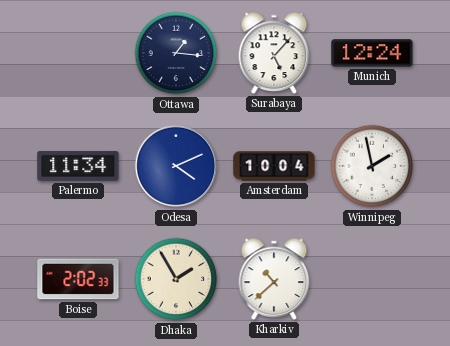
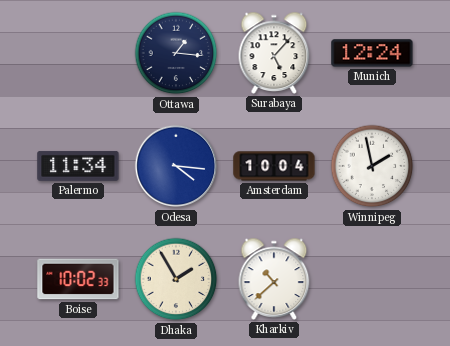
Odesa: 4:11 -> 4:16
Boise: 2:02 -> 10:02
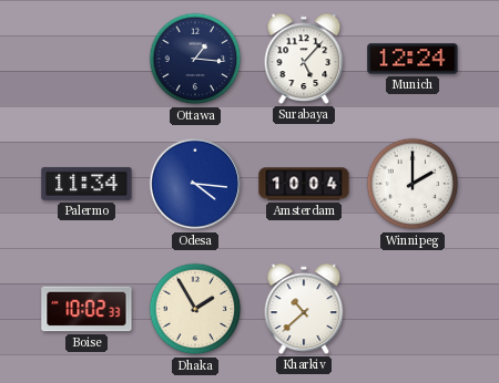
Winnipeg: 1:58 -> 2:00
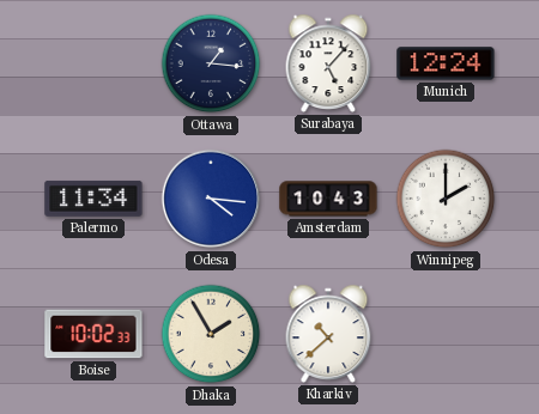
Amsterdam: 10:04 -> 10:43
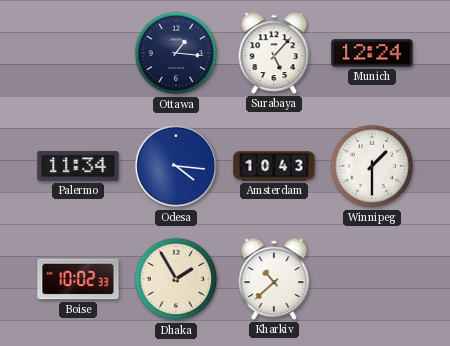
Winnipeg: 2:00 -> 1:30
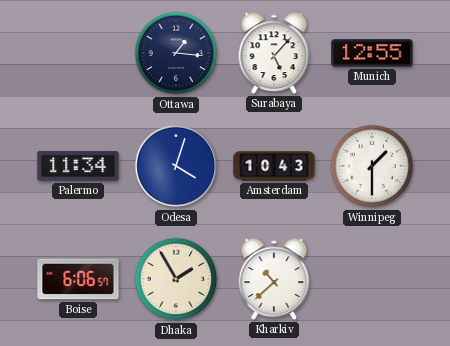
Munich: 12:24 -> 12:55
Odesa: 4:16 -> 4:03
Boise: 10:02 -> 6:06
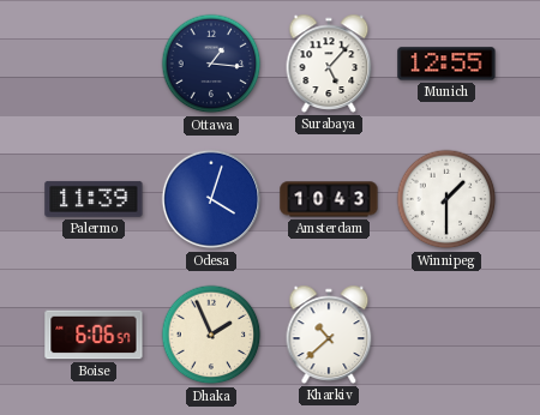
Palermo: 11:34 -> 11:39
Dhaka: 1:55 -> 1:56
